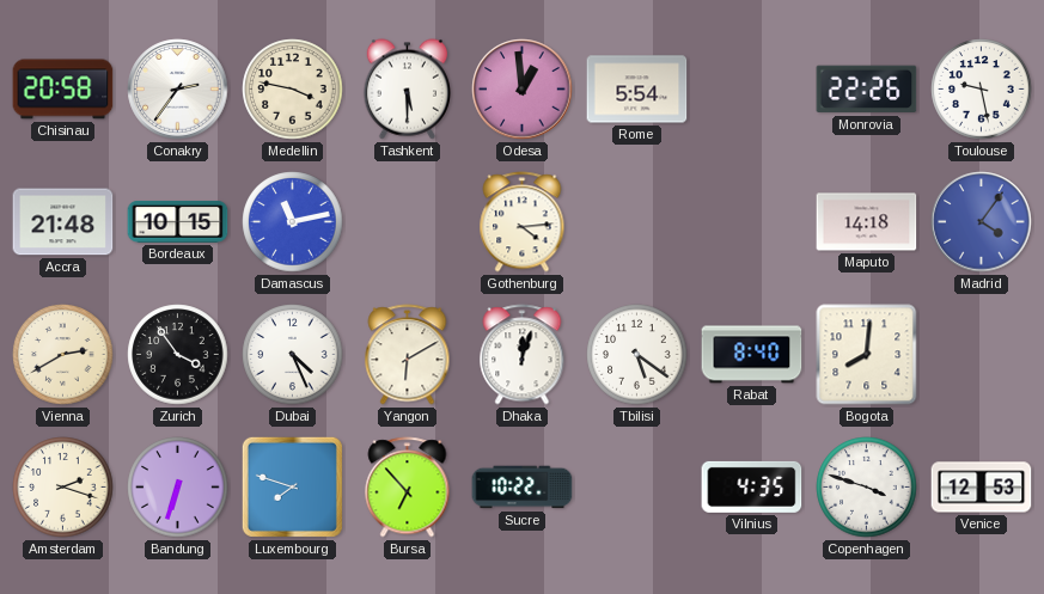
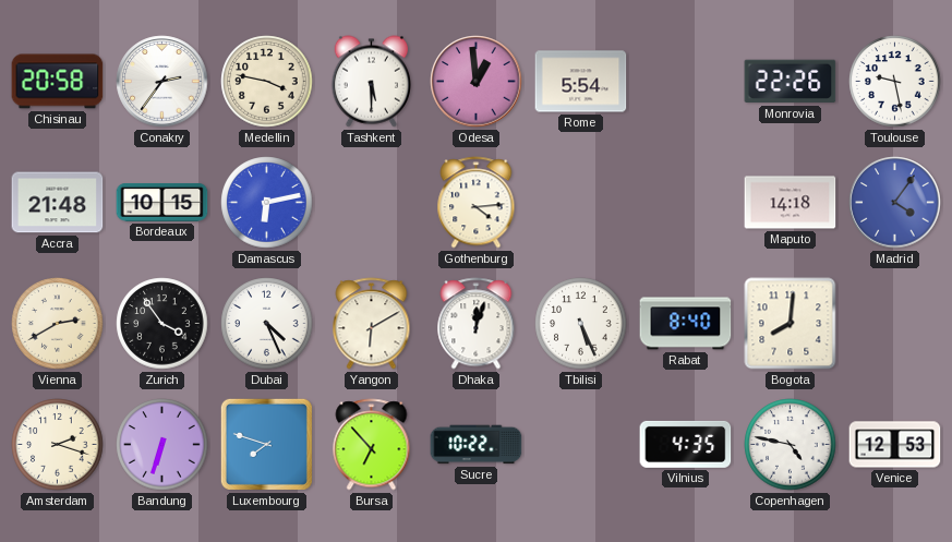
Damascus: 11:13 -> 6:13
Tbilisi: 5:21 -> 5:26
Copenhagen: 3:48 -> 4:47
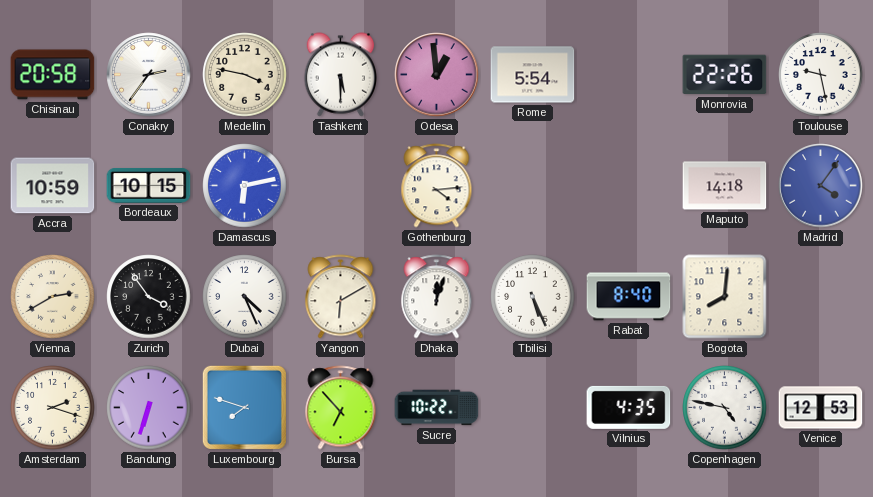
Accra: 21:48 -> 10:59
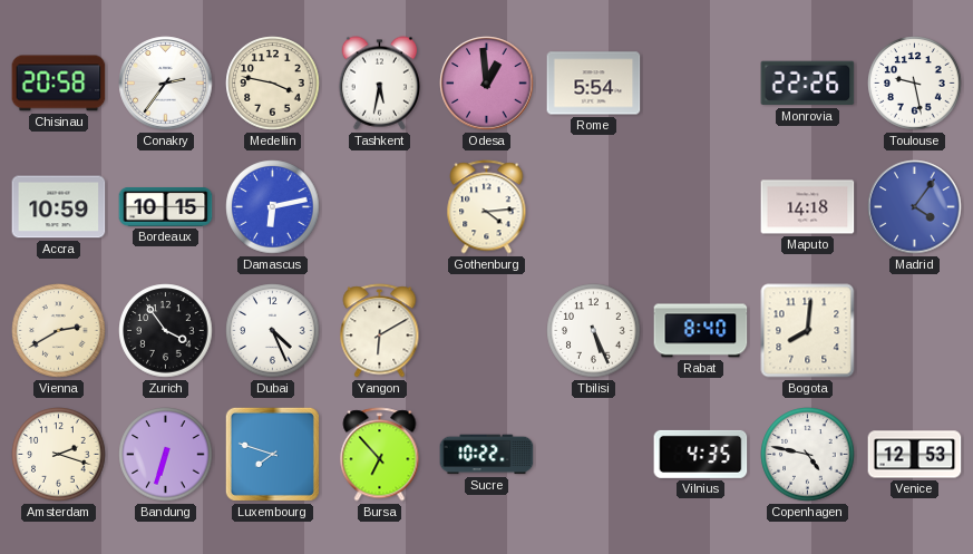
Tashkent: 5:30 -> 5:32
Dhaka: 12:03 -> none
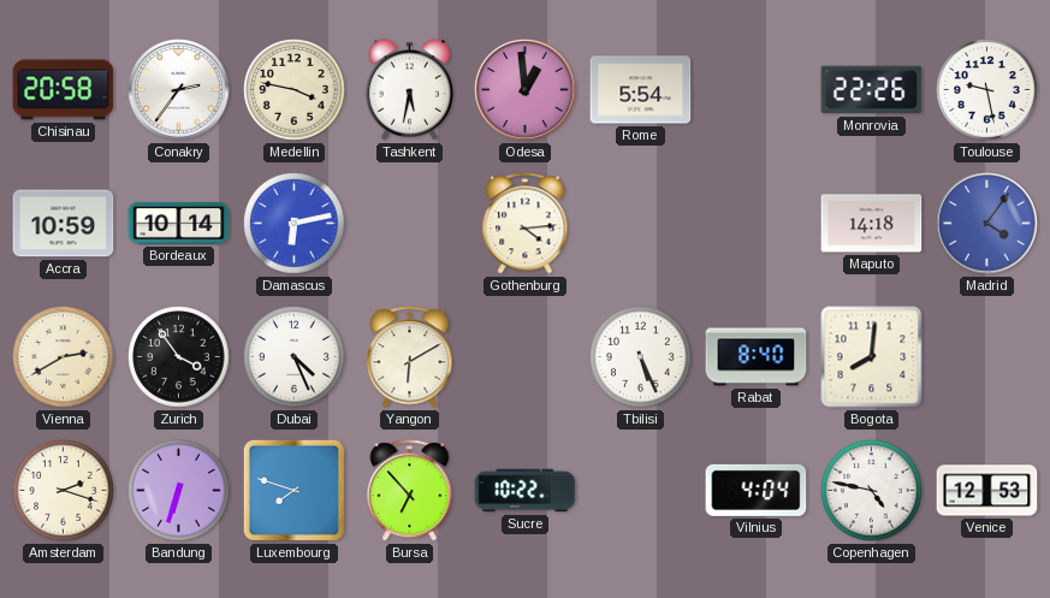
Bordeaux: 10:15 -> 10:14
Vilnius: 4:35 -> 4:04
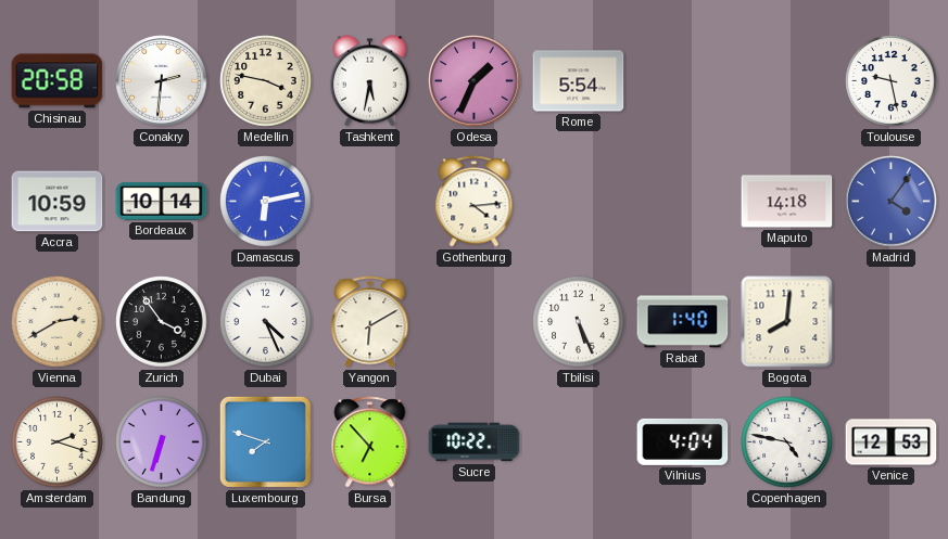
Conakry: 2:36 -> 2:31
Odesa: 12:59 -> 1:34
Monrovia: 22:26 -> none
Rabat: 8:40 -> 1:40
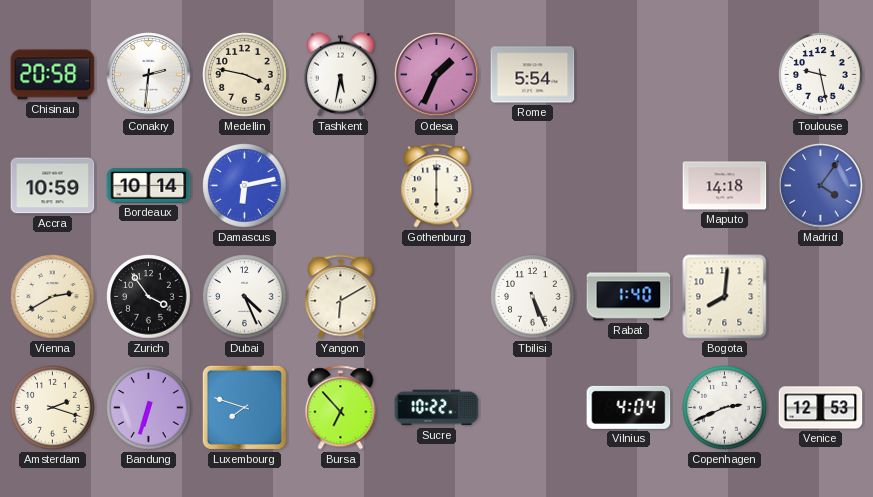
Gothenburg: 4:14 -> 6:00
Copenhagen: 4:47 -> 2:41
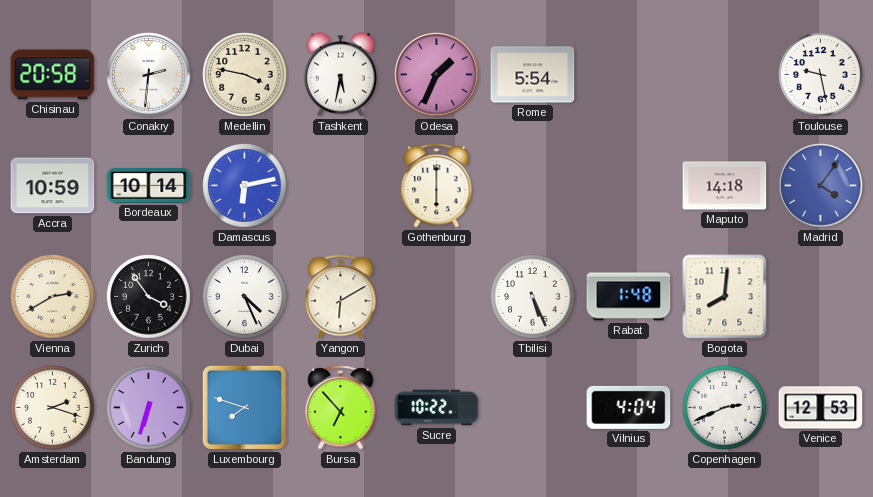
Rabat: 1:40 -> 1:48
